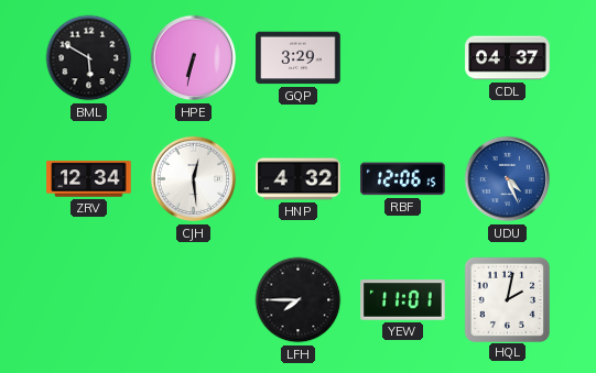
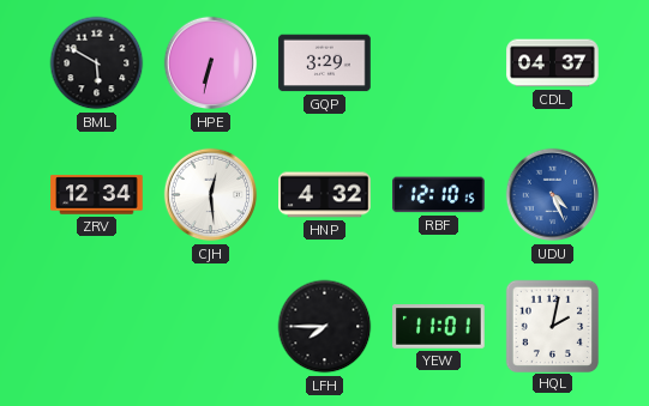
RBF: 12:06 -> 12:10
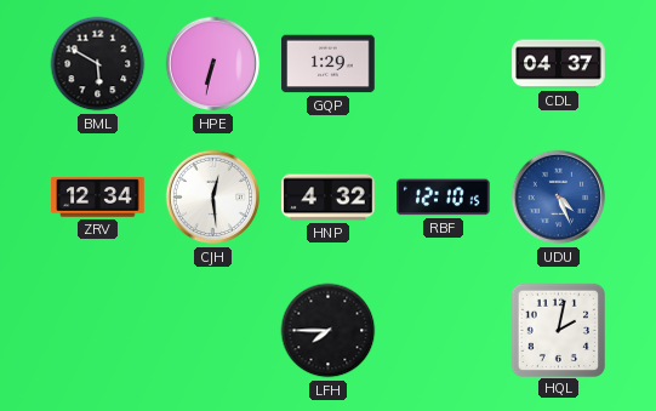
GQP: 3:29 -> 1:29
YEW: 11:01 -> none
